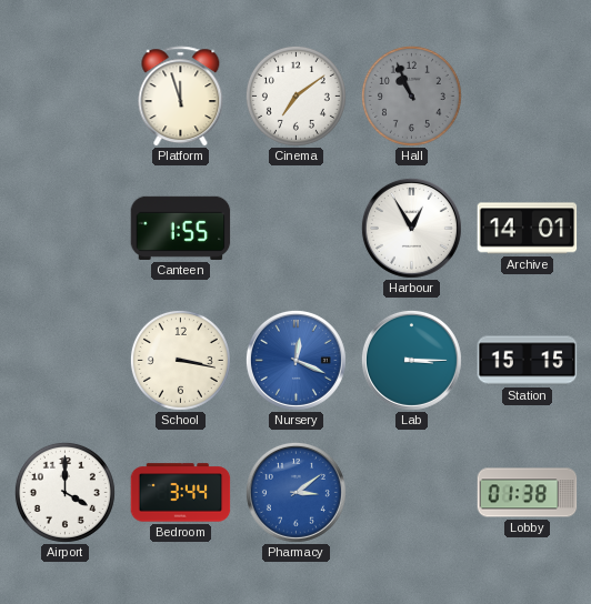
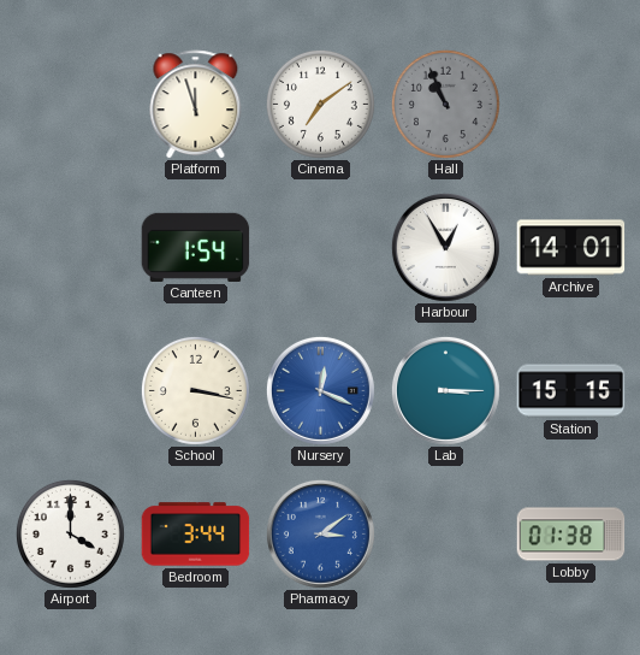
Canteen: 1:55 -> 1:54
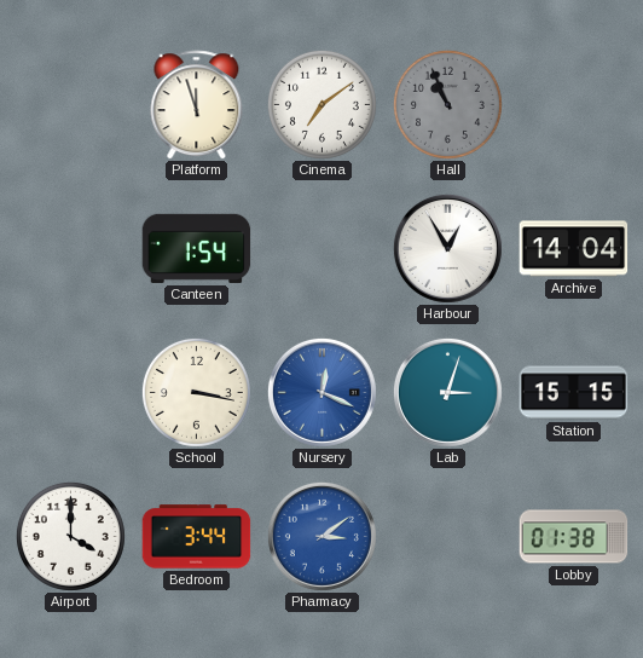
Archive: 14:01 -> 14:04
Lab: 3:15 -> 3:03
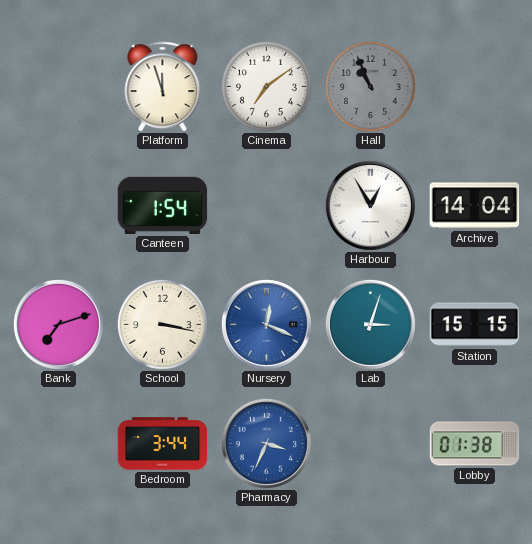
Bank: none -> 7:12
Airport: 4:00 -> none
Pharmacy: 3:09 -> 3:34
